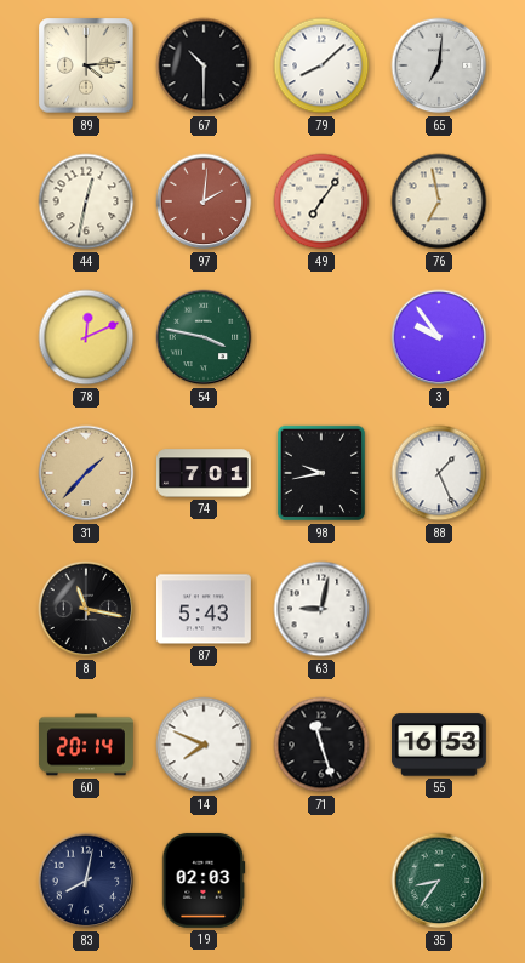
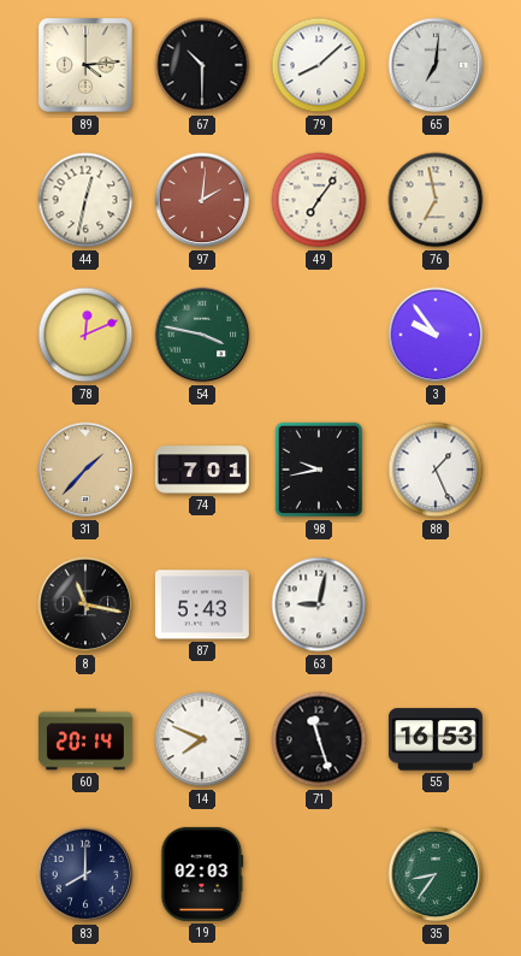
83: 8:02 -> 8:00
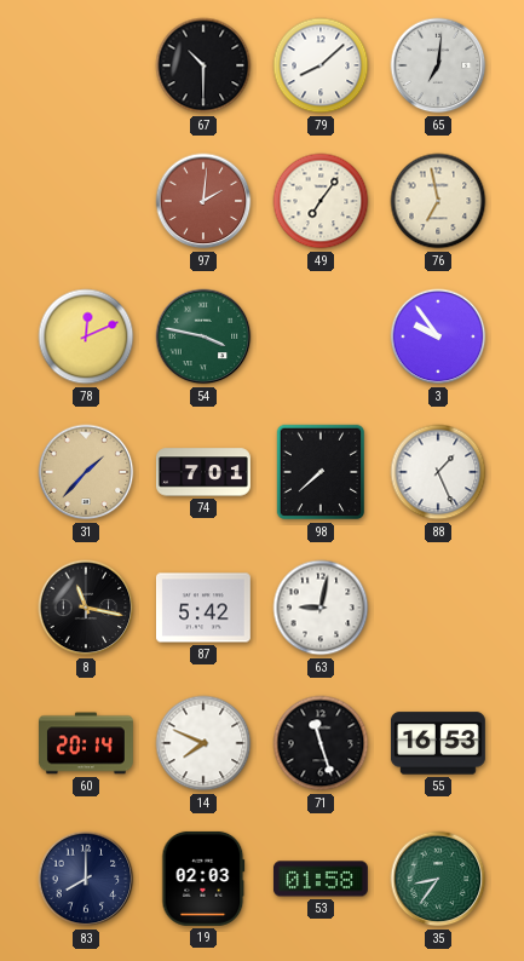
89: 4:14 -> none
44: 12:32 -> none
98: 9:43 -> 7:38
87: 5:43 -> 5:42
53: none -> 01:58
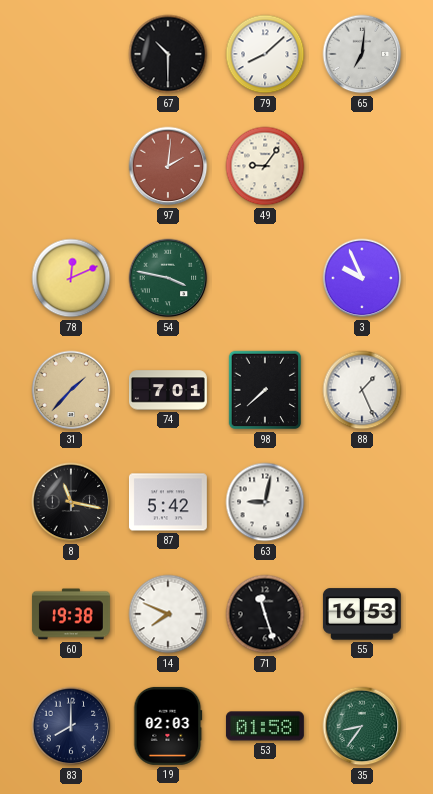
49: 7:06 -> 9:06
76: 6:58 -> none
3: 9:54 -> 9:56
60: 20:14 -> 19:38
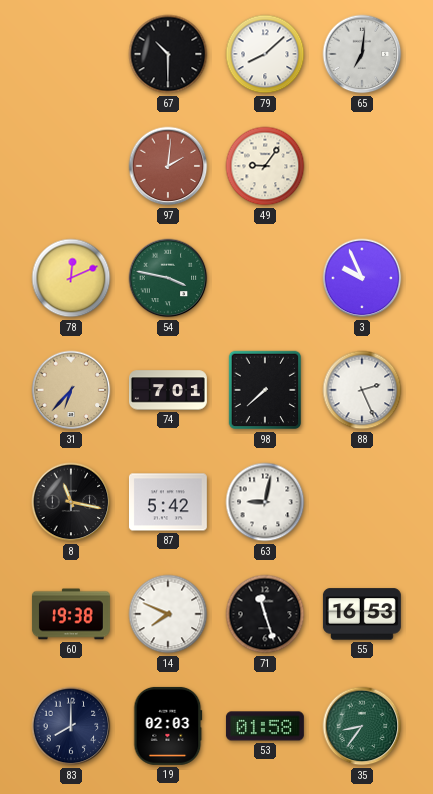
31: 1:37 -> 6:37
88: 1:26 -> 2:26
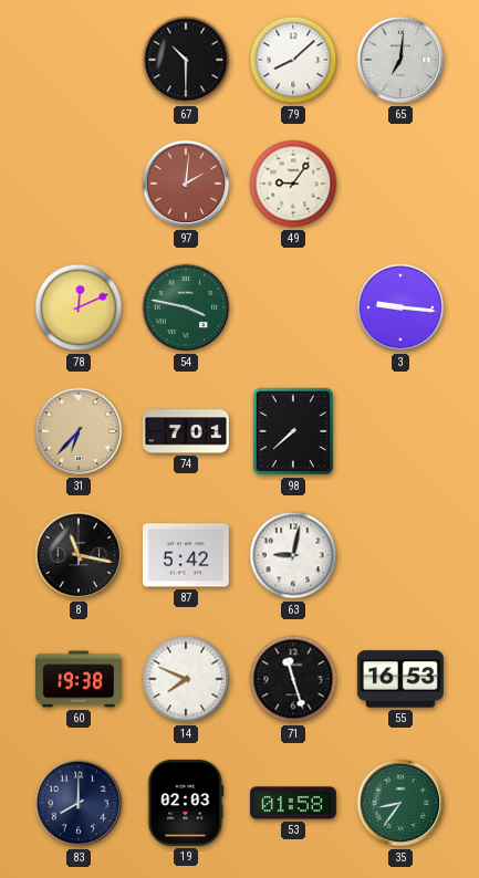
3: 9:56 -> 9:16
88: 2:26 -> none
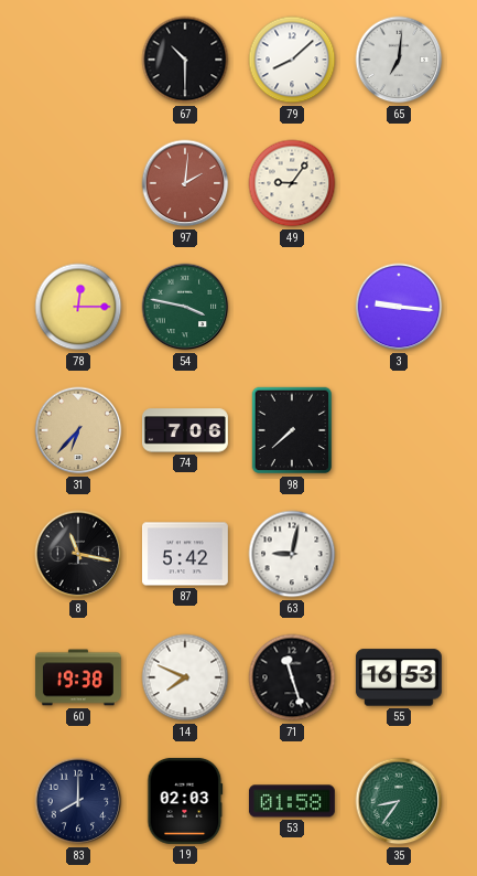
78: 12:11 -> 12:15
74: 7:01 -> 7:06
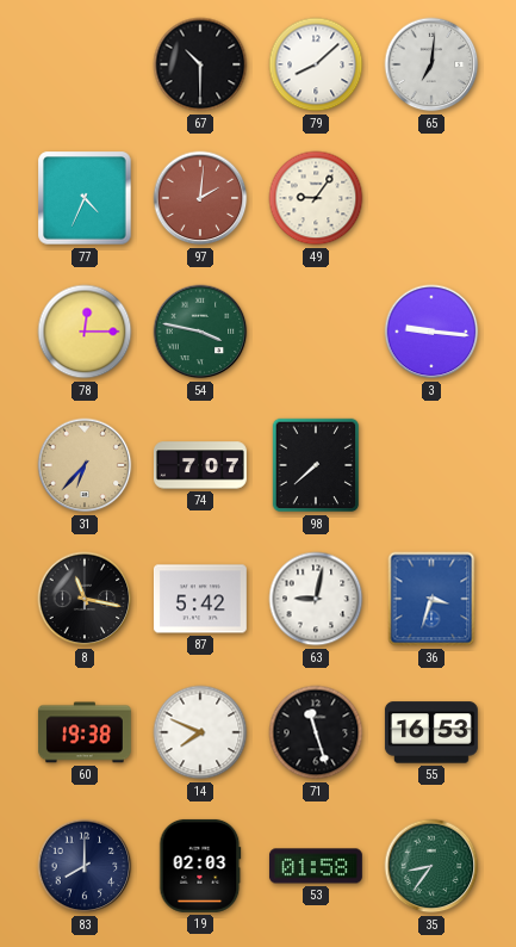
77: none -> 4:34
74: 7:06 -> 7:07
36: none -> 3:33
